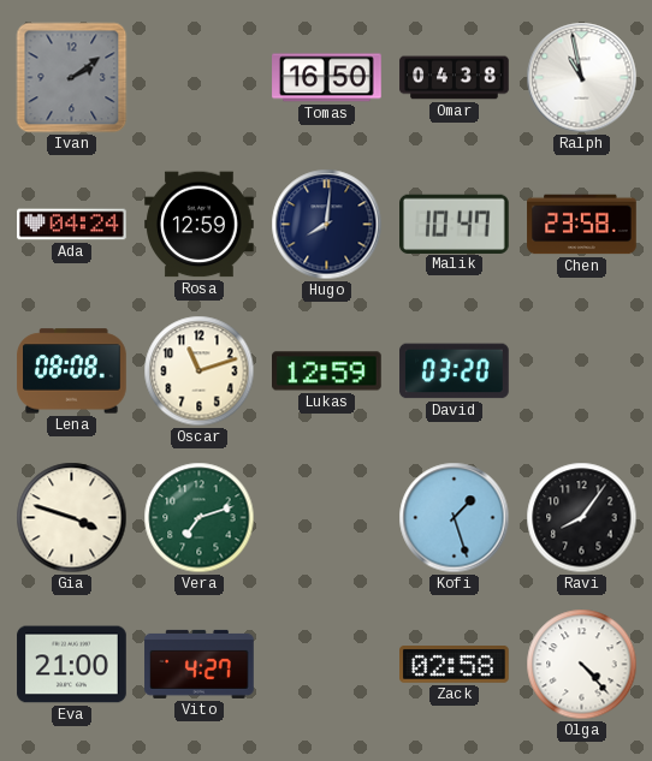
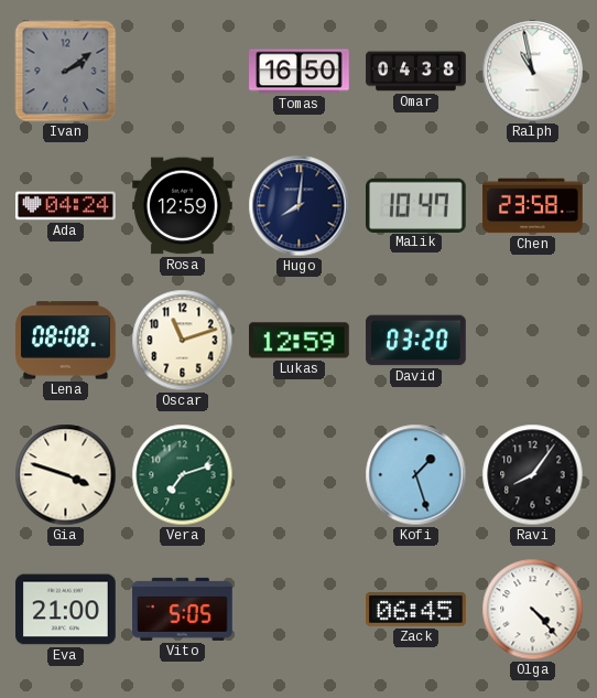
Vito: 4:27 -> 5:05
Zack: 02:58 -> 06:45
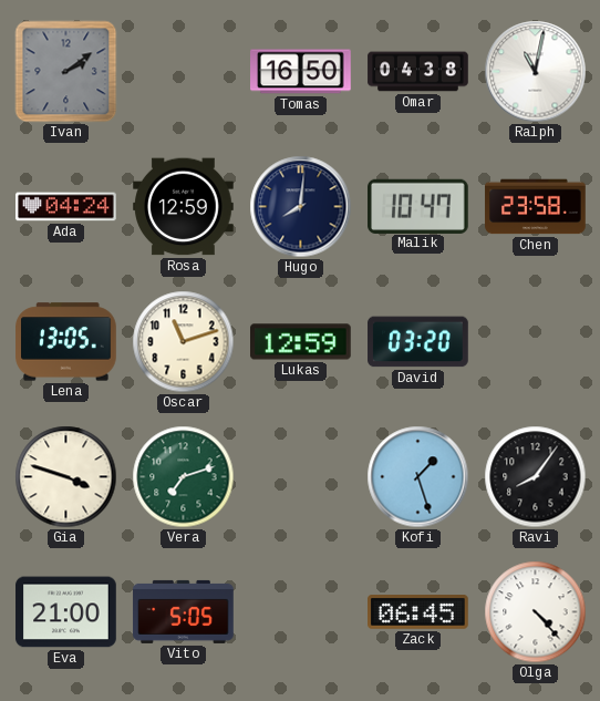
Ralph: 10:58 -> 11:02
Lena: 08:08 -> 13:05
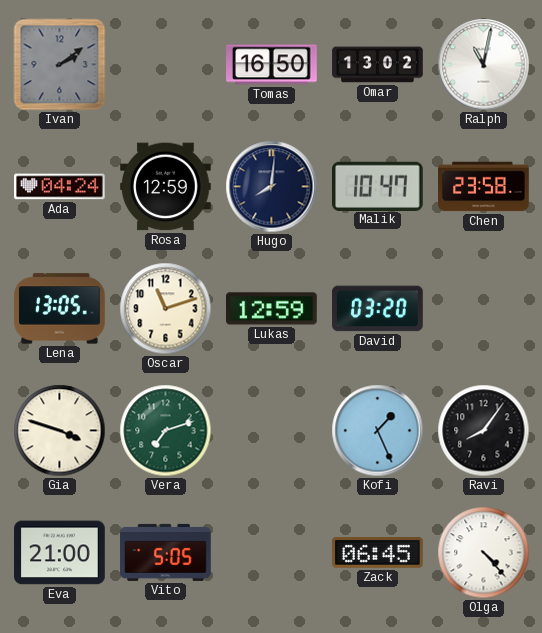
Omar: 04:38 -> 13:02
Kofi: 1:27 -> 1:26
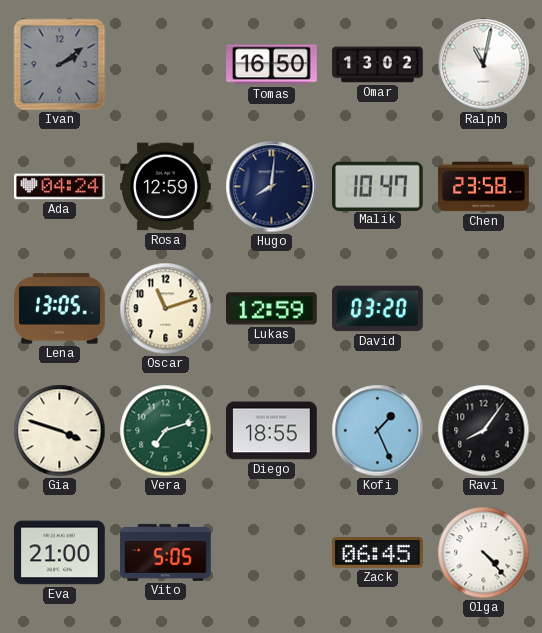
Diego: none -> 18:55
